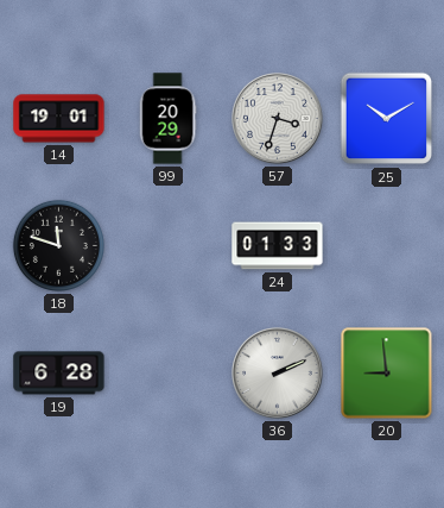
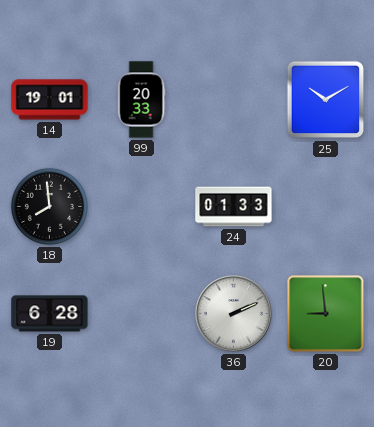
99: 20:29 -> 20:33
57: 3:33 -> none
18: 11:48 -> 7:59
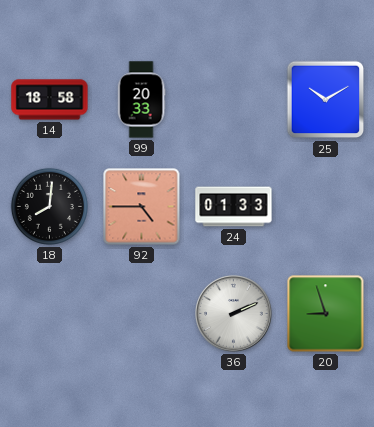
14: 19:01 -> 18:58
18: 7:59 -> 8:01
92: none -> 4:45
19: 6:28 -> none
20: 8:59 -> 8:57
